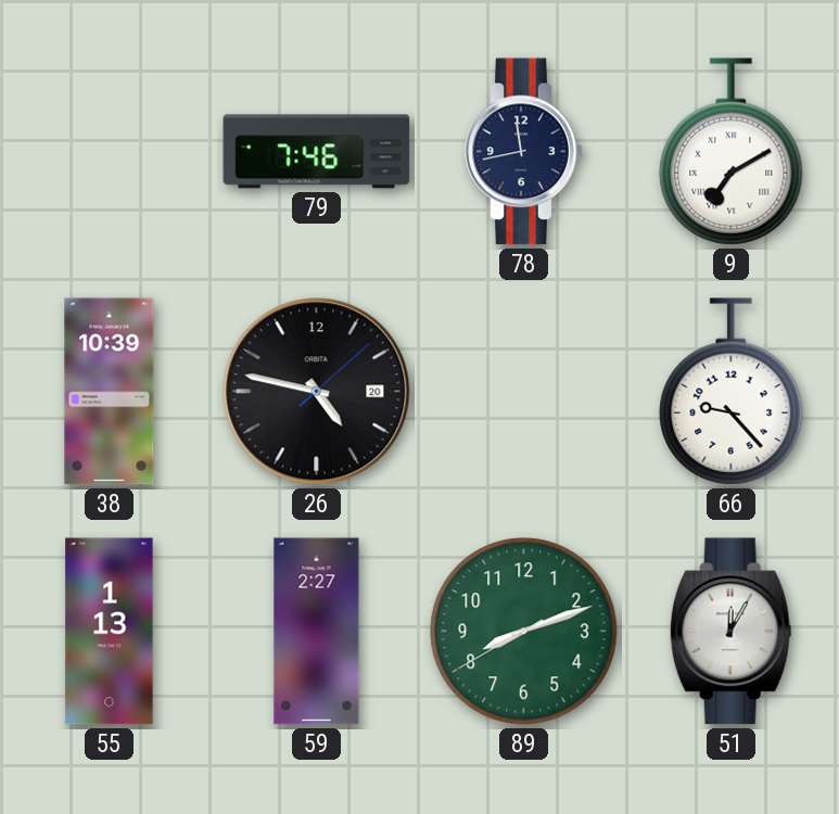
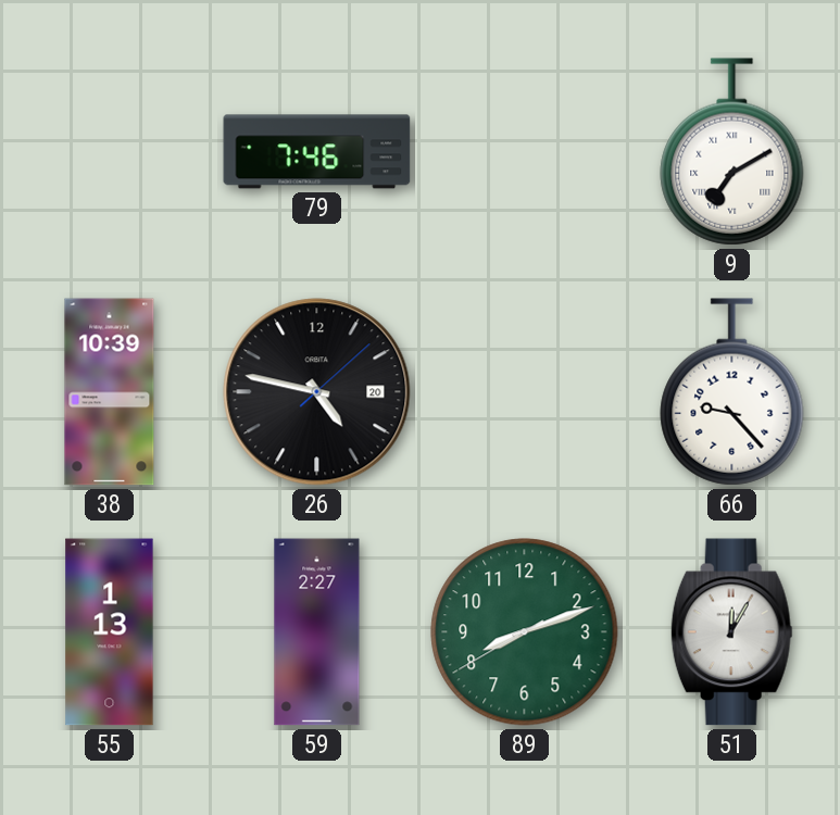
78: 11:43 -> none
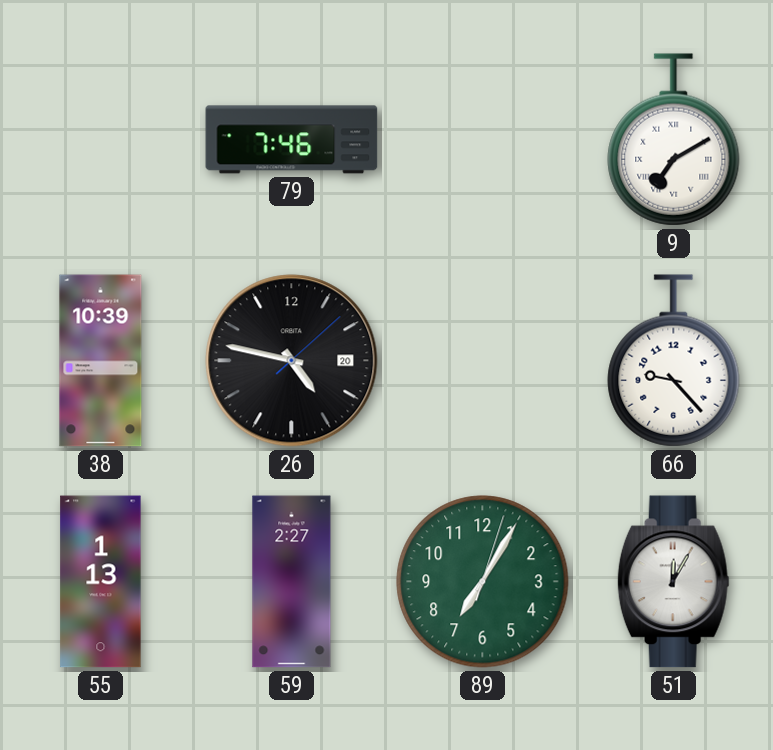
89: 8:11 -> 7:05
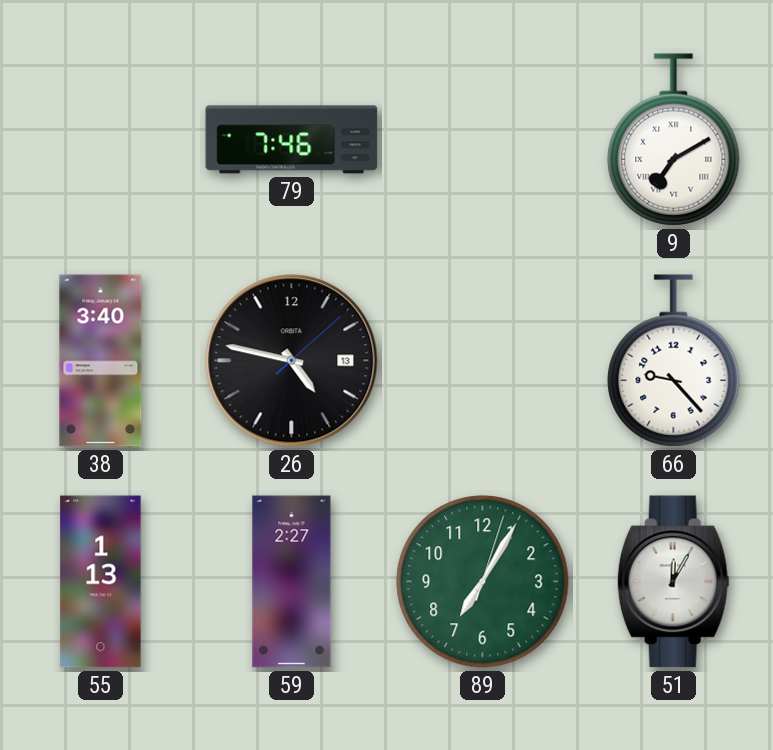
38: 10:39 -> 3:40
26 date: 20 -> 13
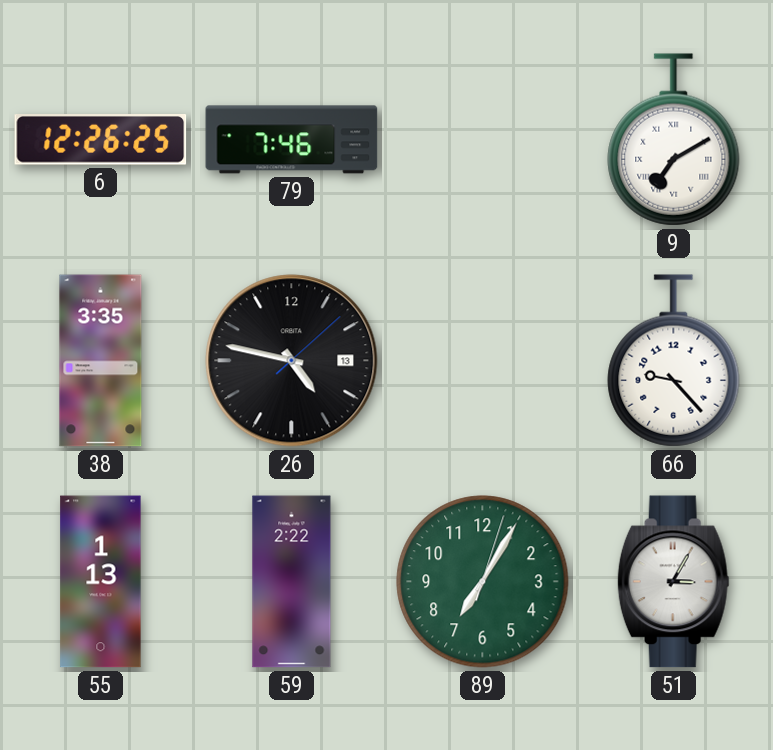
6: none -> 12:26
38: 3:40 -> 3:35
59: 2:27 -> 2:22
51: 12:05 -> 3:05
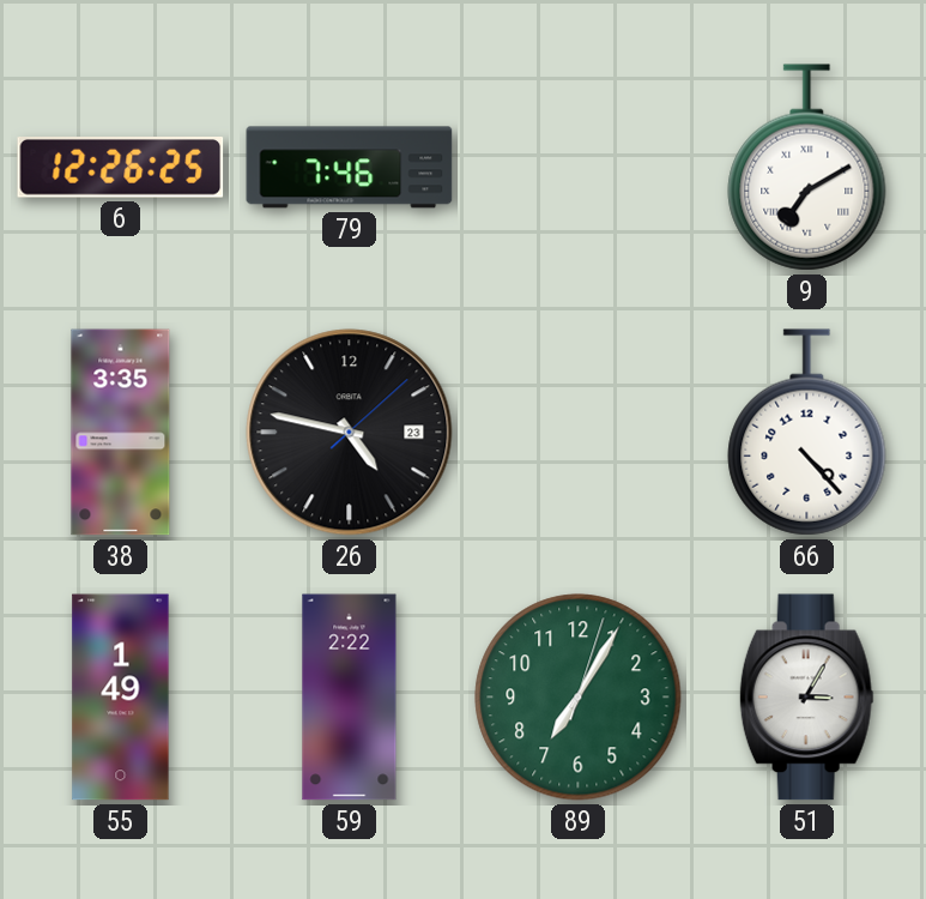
26 date: 13 -> 23
66: 9:23 -> 4:23
55: 1:13 -> 1:49
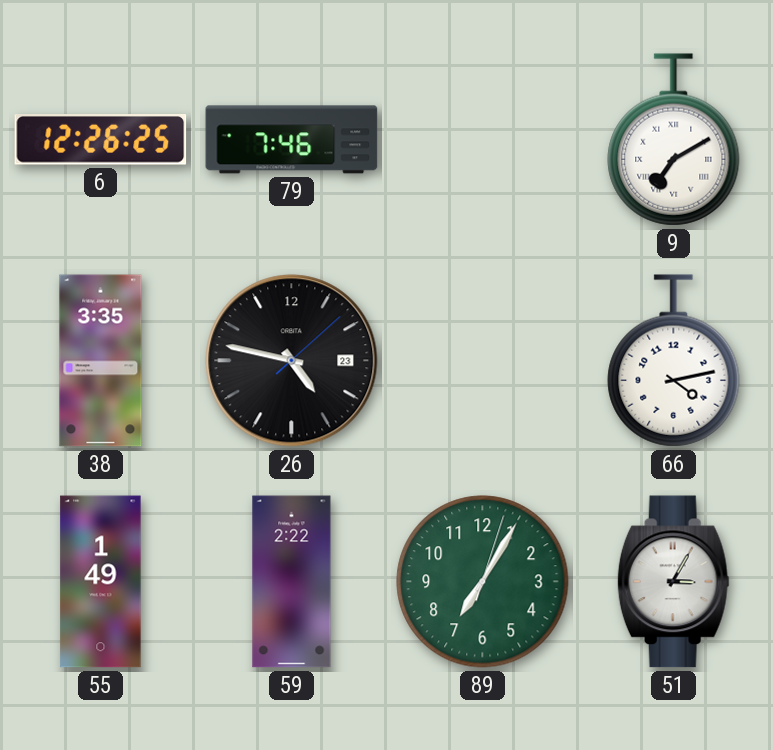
66: 4:23 -> 4:13
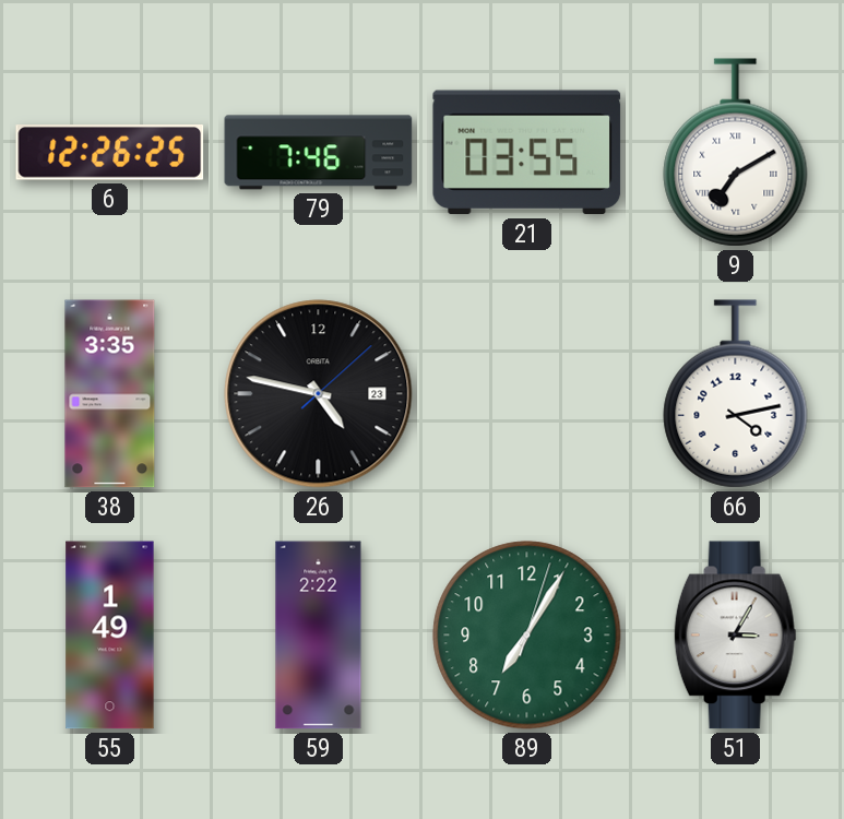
21: none -> 03:55
